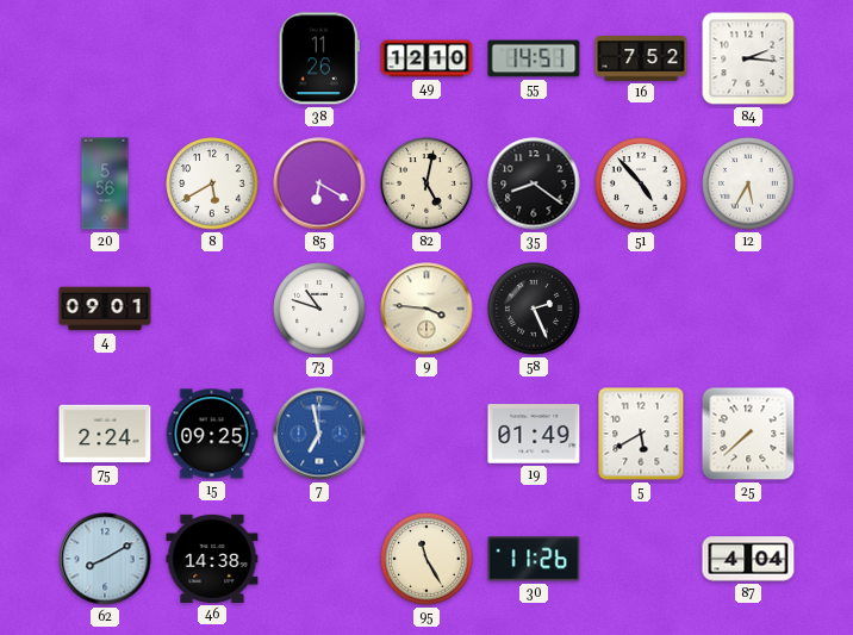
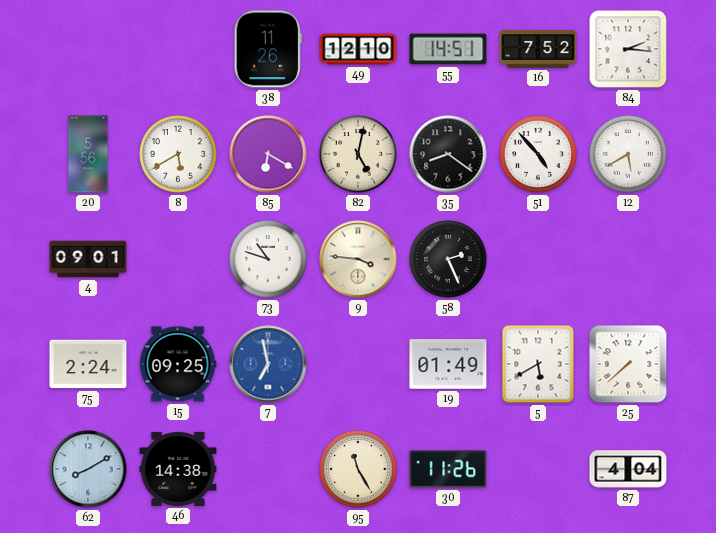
12: 5:35 -> 5:40
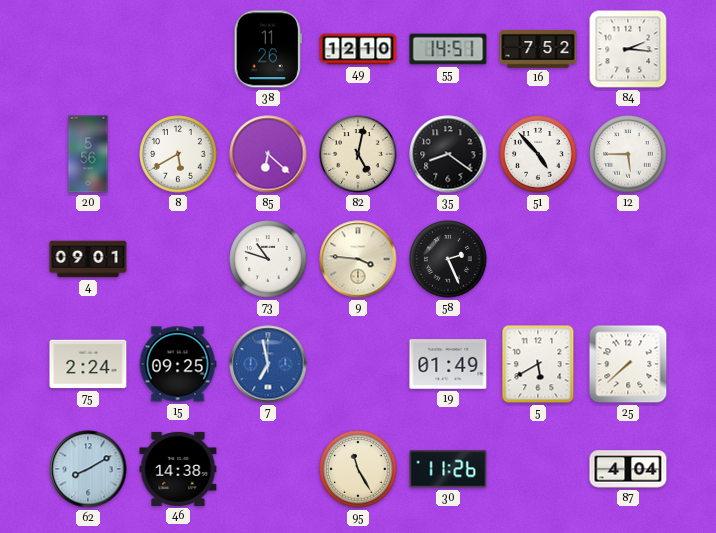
85: 6:20 -> 6:22
12: 5:40 -> 5:45
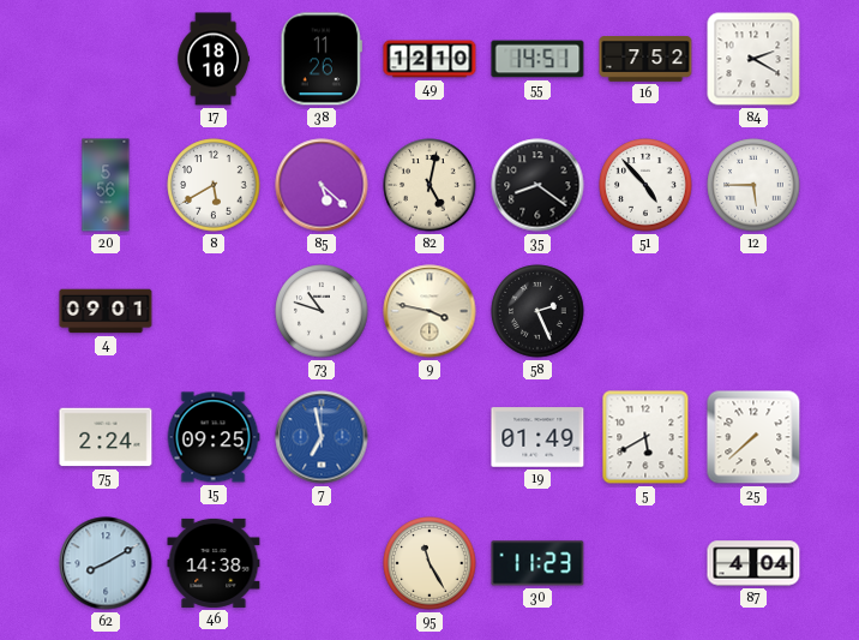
17: none -> 18:10
84: 2:16 -> 2:20
85: 6:22 -> 5:22
9: 3:46 -> 3:47
30: 11:26 -> 11:23
